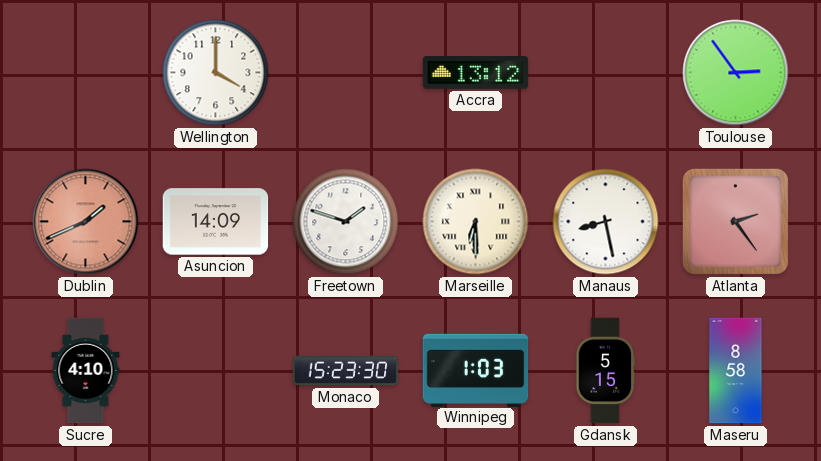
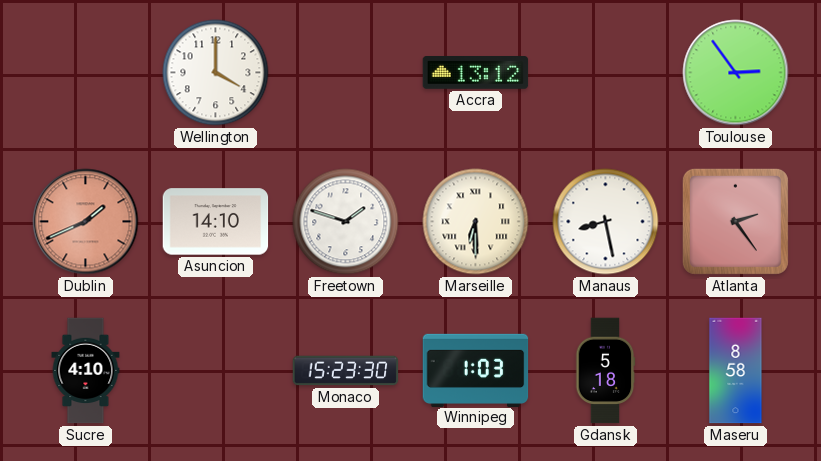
Asuncion: 14:09 -> 14:10
Gdansk: 5:15 -> 5:18
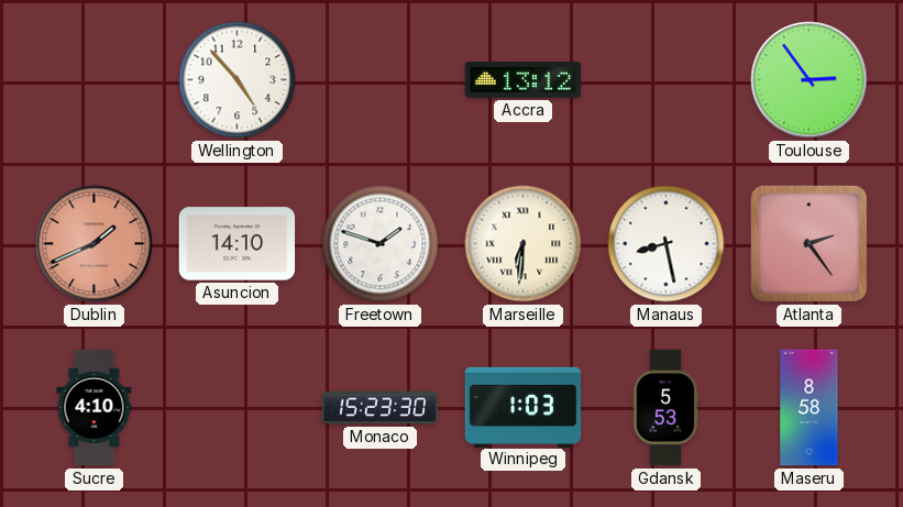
Wellington: 4:00 -> 4:53
Marseille: 6:30 -> 6:31
Gdansk: 5:18 -> 5:53
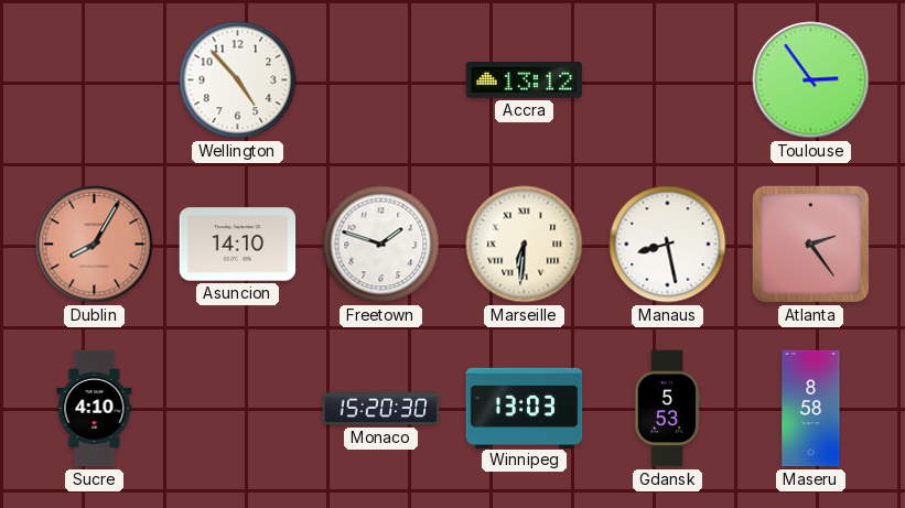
Dublin: 1:41 -> 8:05
Monaco: 15:23 -> 15:20
Winnipeg: 1:03 -> 13:03
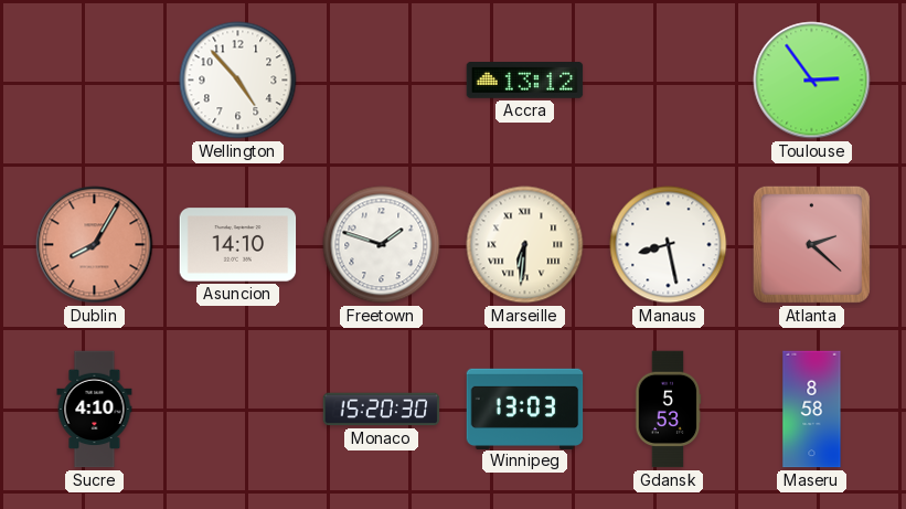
Atlanta: 2:24 -> 2:22
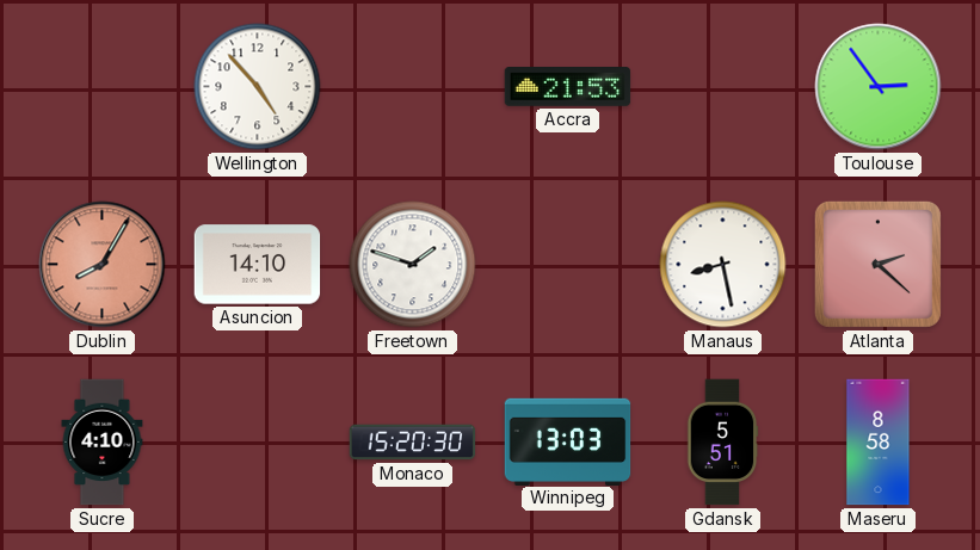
Accra: 13:12 -> 21:53
Marseille: 6:31 -> none
Gdansk: 5:53 -> 5:51
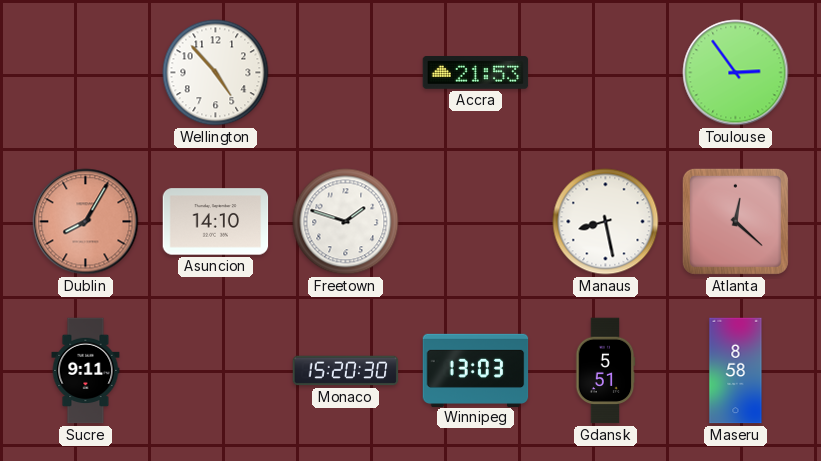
Atlanta: 2:22 -> 12:22
Sucre: 4:10 -> 9:11
